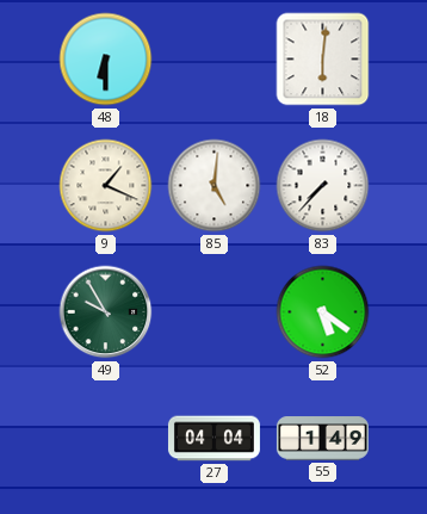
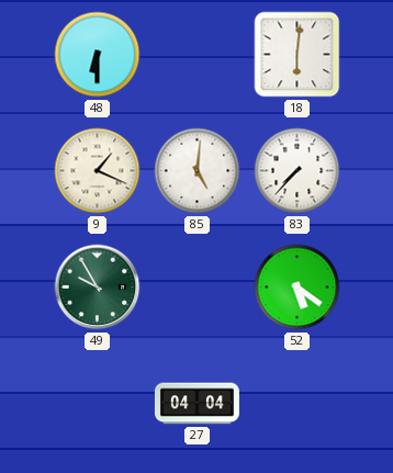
55: 1:49 -> none
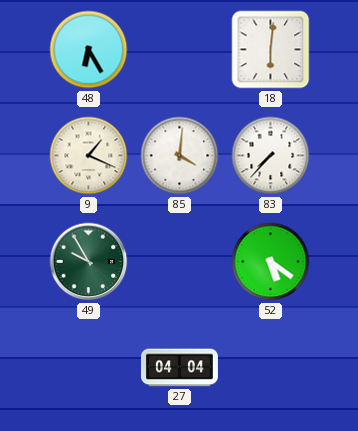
48: 6:30 -> 6:25
85: 5:01 -> 4:01
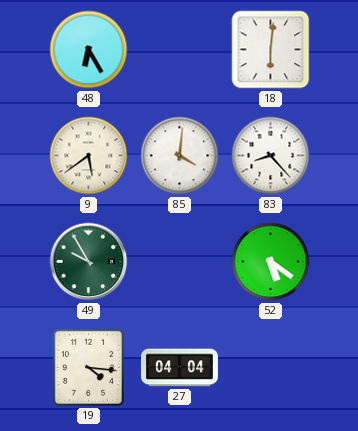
9: 1:19 -> 5:39
83: 7:37 -> 8:23
19: none -> 4:16
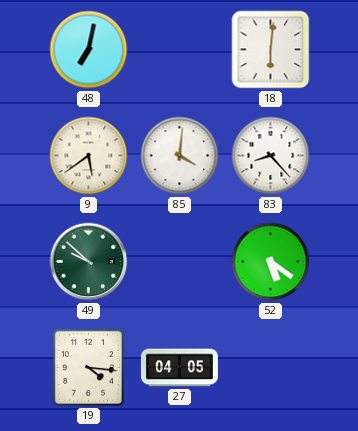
48: 6:25 -> 7:02
49: 9:55 -> 9:52
27: 04:04 -> 04:05
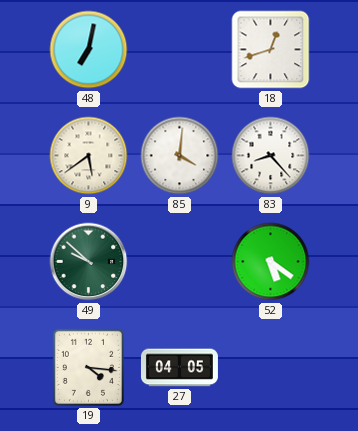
18: 6:01 -> 12:42
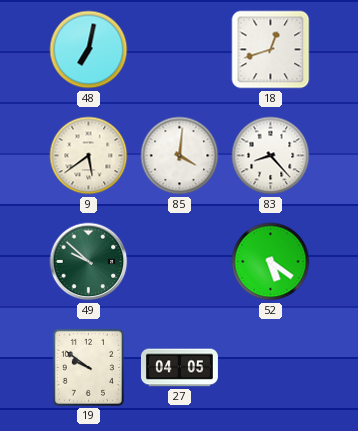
19: 4:16 -> 9:51
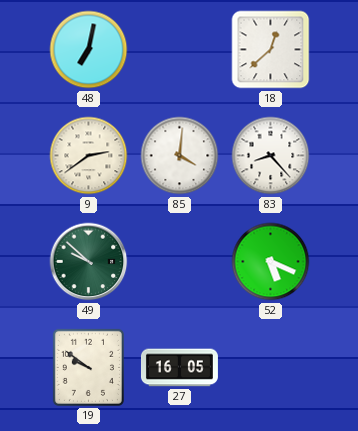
18: 12:42 -> 12:38
9: 5:39 -> 2:39
52: 5:21 -> 5:19
27: 04:05 -> 16:05
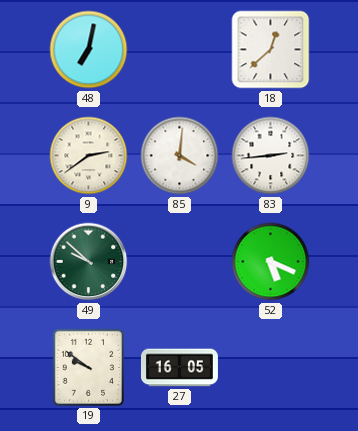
83: 8:23 -> 2:44
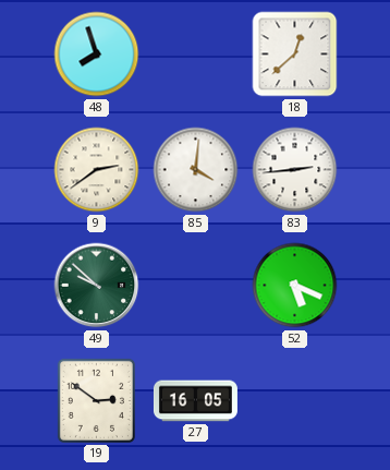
48: 7:02 -> 7:57
19: 9:51 -> 2:51
